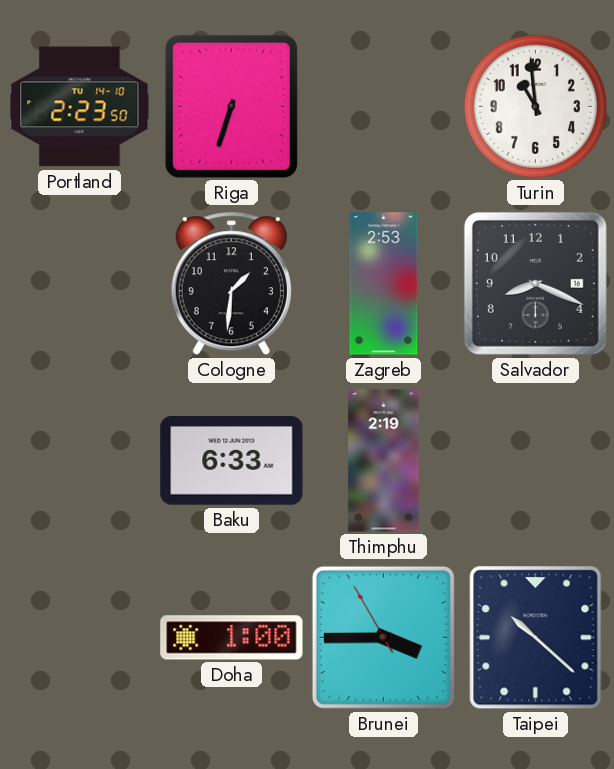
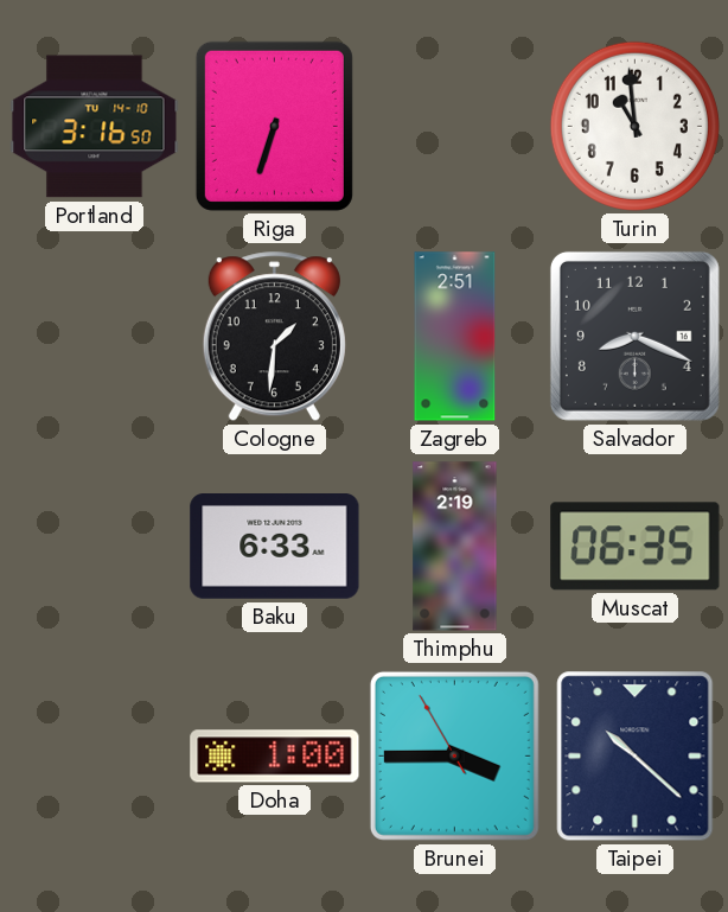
Portland: 2:23 -> 3:16
Zagreb: 2:53 -> 2:51
Muscat: none -> 06:35
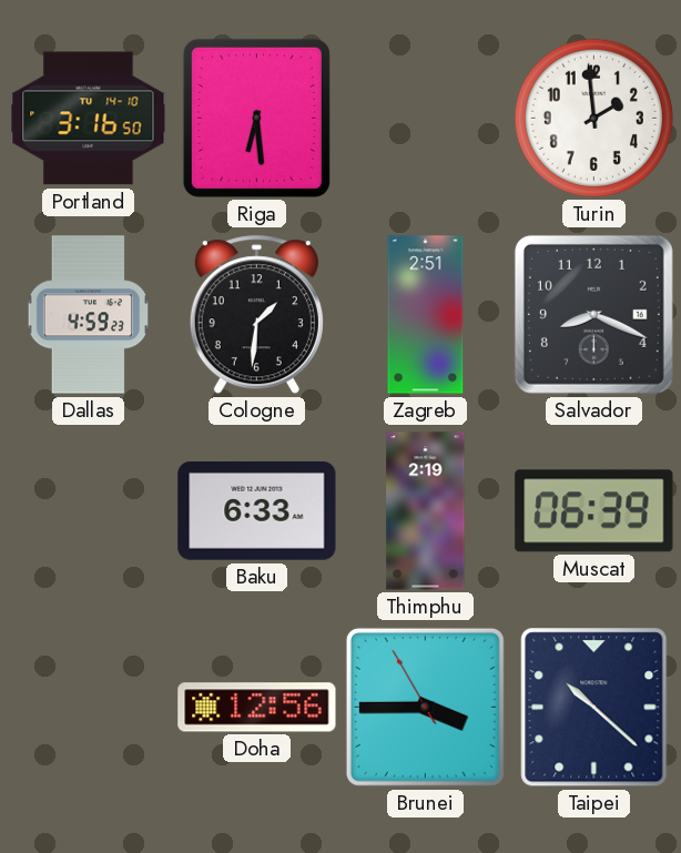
Riga: 6:33 -> 6:29
Turin: 10:59 -> 1:59
Dallas: none -> 4:59
Muscat: 06:35 -> 06:39
Doha: 1:00 -> 12:56
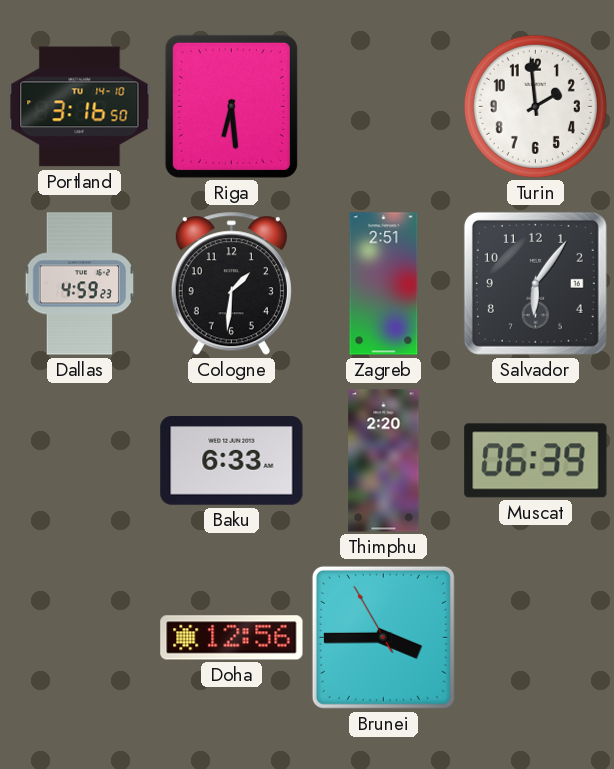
Salvador: 8:19 -> 6:06
Thimphu: 2:19 -> 2:20
Taipei: 10:22 -> none
